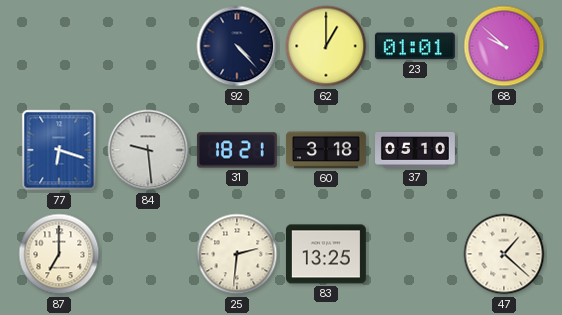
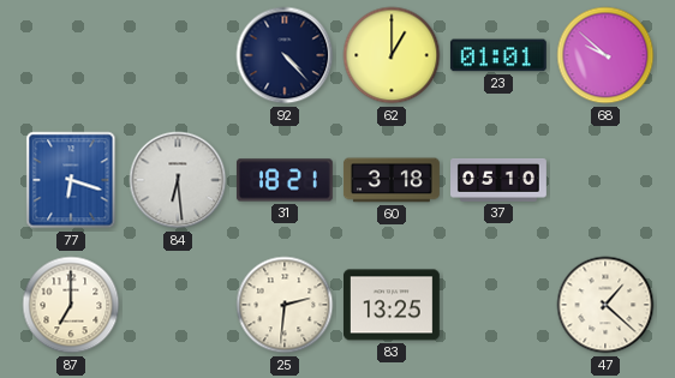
84: 9:29 -> 6:29
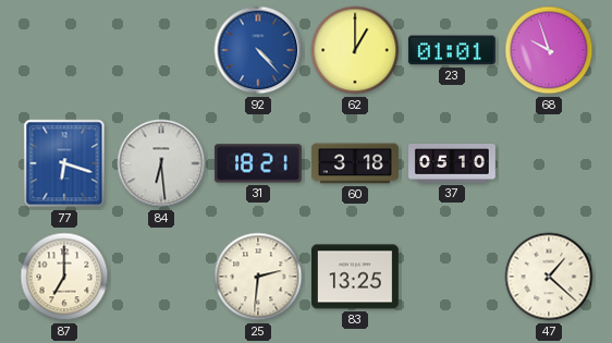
92 dial: navy -> blue
68: 9:52 -> 9:57
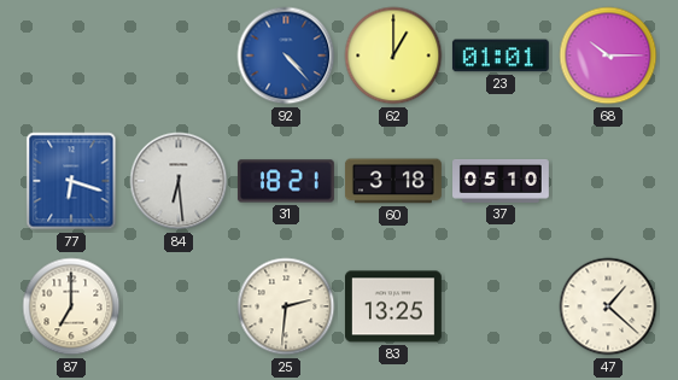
68: 9:57 -> 10:15
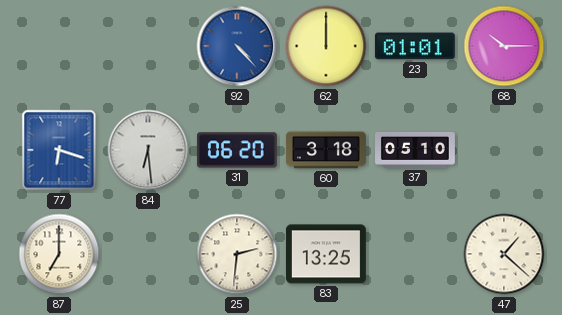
62: 1:00 -> 12:00
31: 18:21 -> 06:20
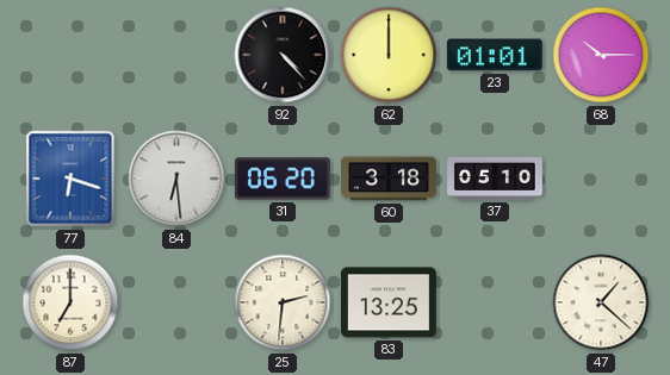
92 dial: blue -> black
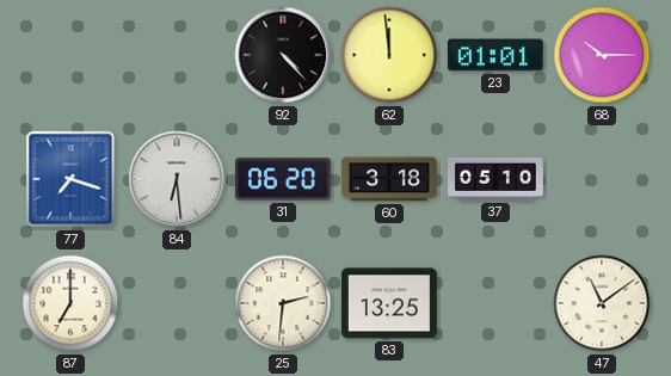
62: 12:00 -> 11:59
77: 6:18 -> 7:18
47: 1:22 -> 11:09
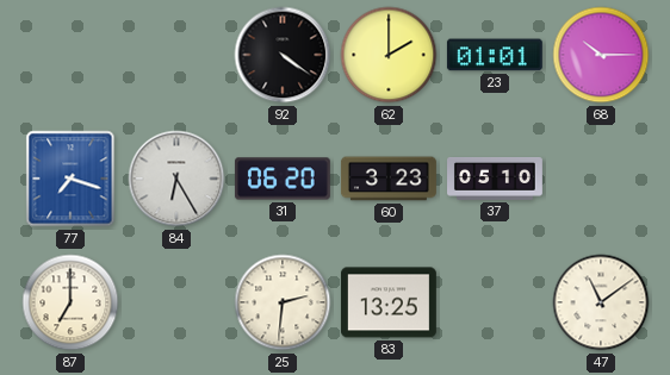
92: 4:23 -> 4:21
62: 11:59 -> 2:00
84: 6:29 -> 6:25
60: 3:18 -> 3:23
